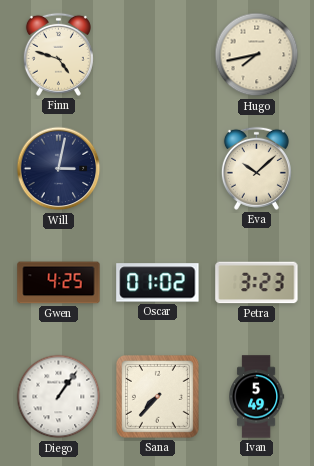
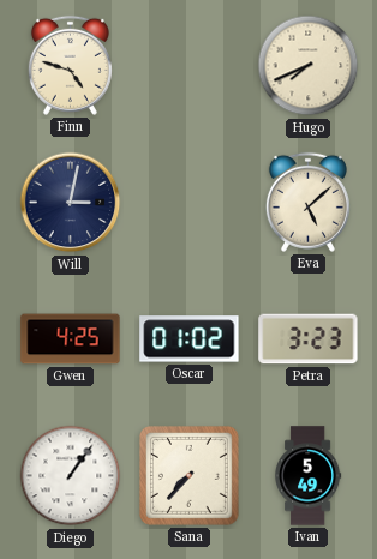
Hugo: 7:43 -> 7:41
Eva: 10:08 -> 5:08
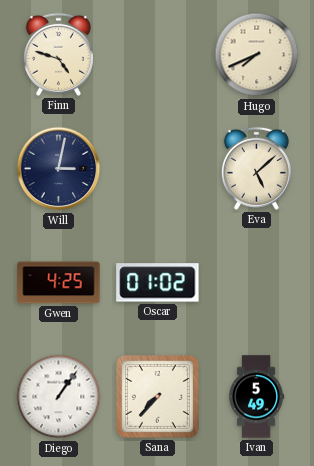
Petra: 3:23 -> none
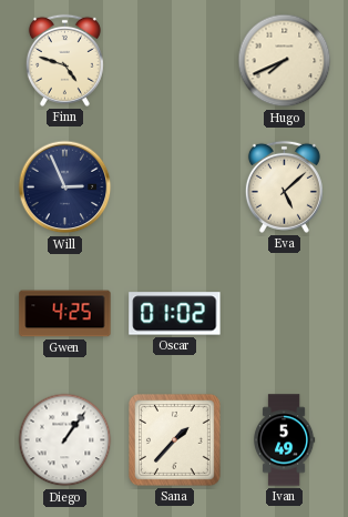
Will: 3:02 -> 2:56
Sana: 7:37 -> 1:37
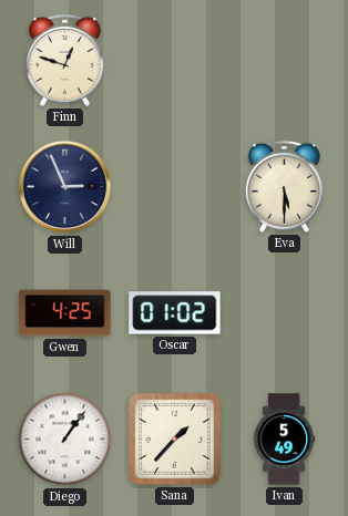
Finn: 4:48 -> 12:48
Hugo: 7:41 -> none
Eva: 5:08 -> 5:30
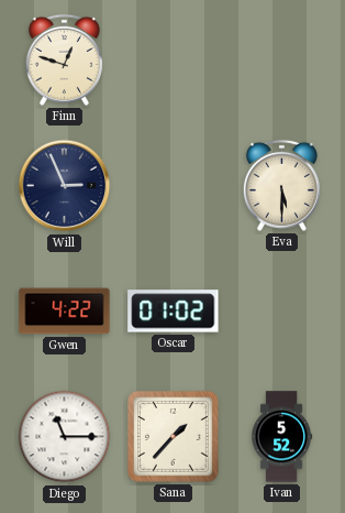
Gwen: 4:25 -> 4:22
Diego: 1:06 -> 11:15
Ivan: 5:49 -> 5:52
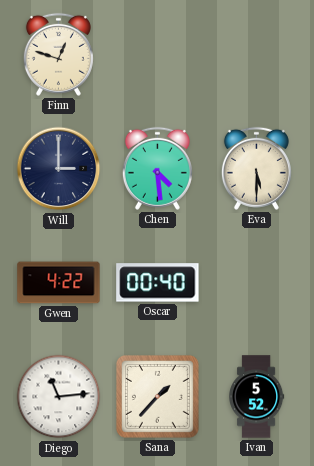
Will: 2:56 -> 3:00
Chen: none -> 4:29
Oscar: 01:02 -> 00:40
Diego: 11:15 -> 11:14
